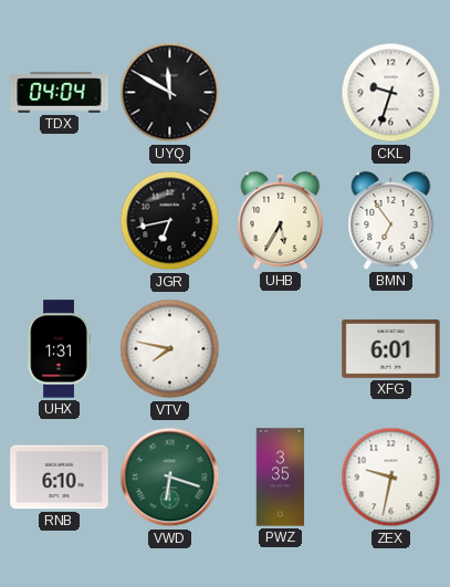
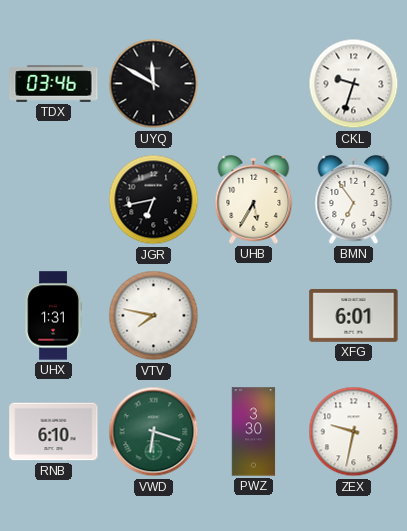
TDX: 04:04 -> 03:46
PWZ: 3:35 -> 3:30
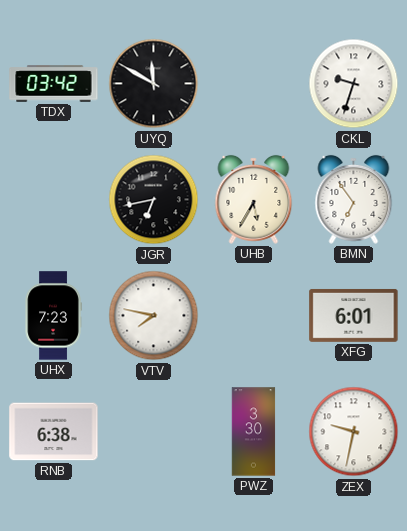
TDX: 03:46 -> 03:42
UHX: 1:31 -> 7:23
RNB: 6:10 -> 6:38
VWD: 6:18 -> none
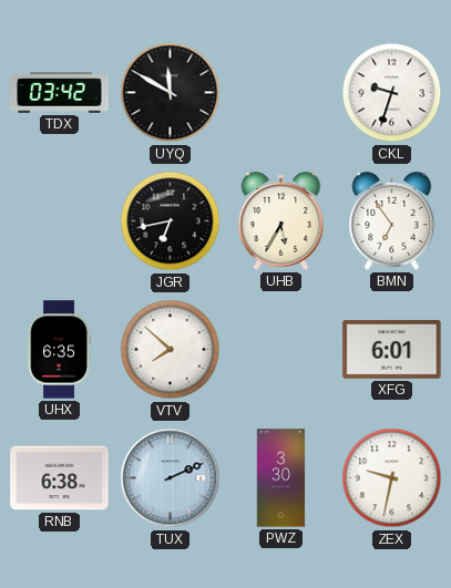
UHX: 7:23 -> 6:35
VTV: 7:47 -> 7:52
TUX: none -> 2:11
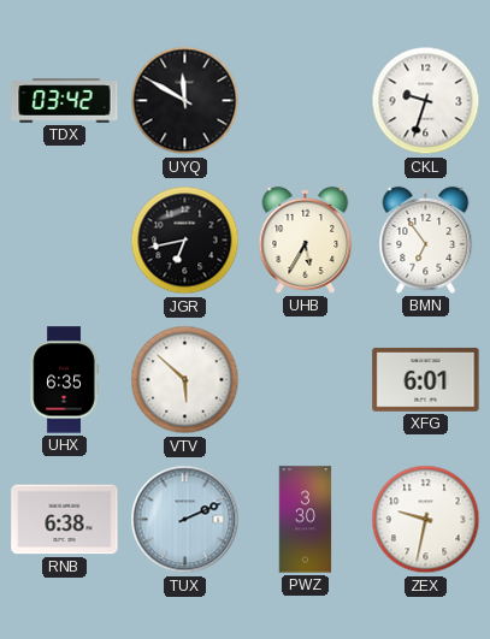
VTV: 7:52 -> 5:52
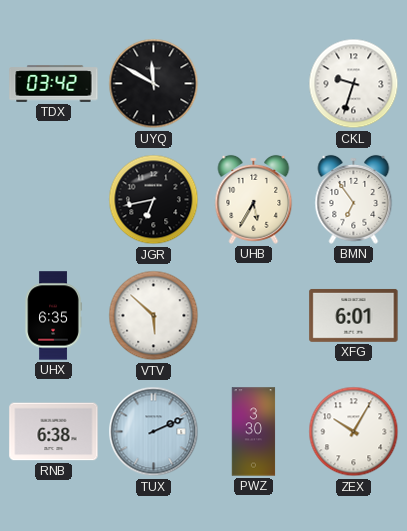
ZEX: 9:32 -> 10:05
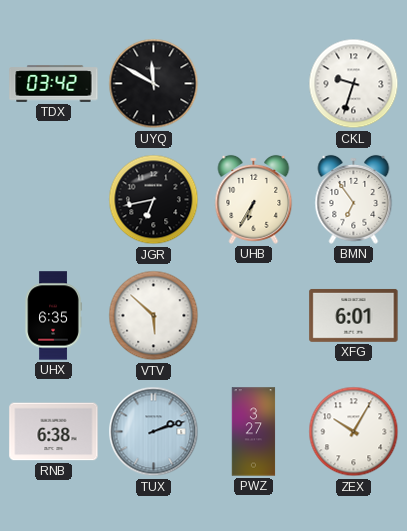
UHB: 5:35 -> 6:35
TUX: 2:11 -> 2:12
PWZ: 3:30 -> 3:27
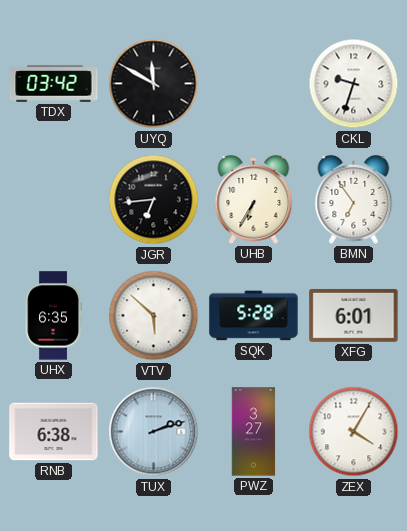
JGR: 6:43 -> 6:44
SQK: none -> 5:28
ZEX: 10:05 -> 4:05
